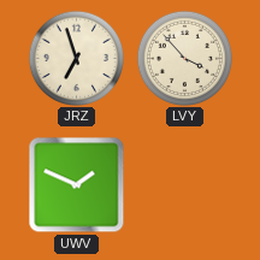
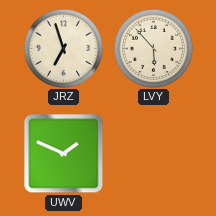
LVY: 3:53 -> 5:53
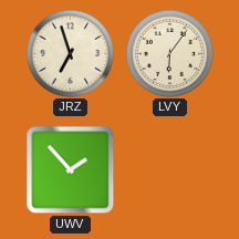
LVY: 5:53 -> 6:06
UWV: 1:49 -> 1:53
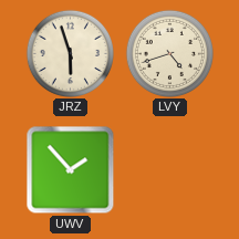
JRZ: 6:57 -> 5:57
LVY: 6:06 -> 4:42
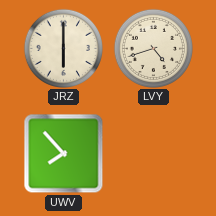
JRZ: 5:57 -> 6:00
UWV: 1:53 -> 7:53
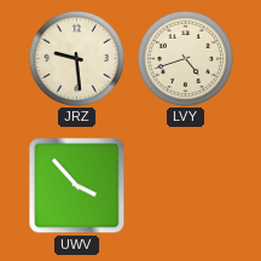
JRZ: 6:00 -> 9:29
UWV: 7:53 -> 3:53
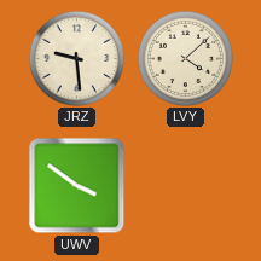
LVY: 4:42 -> 4:08
UWV: 3:53 -> 3:51
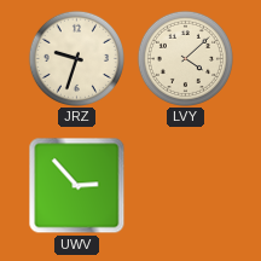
JRZ: 9:29 -> 9:33
UWV: 3:51 -> 2:53
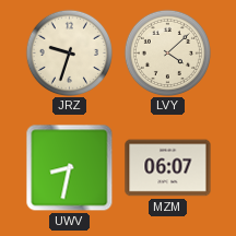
UWV: 2:53 -> 8:32
MZM: none -> 06:07
